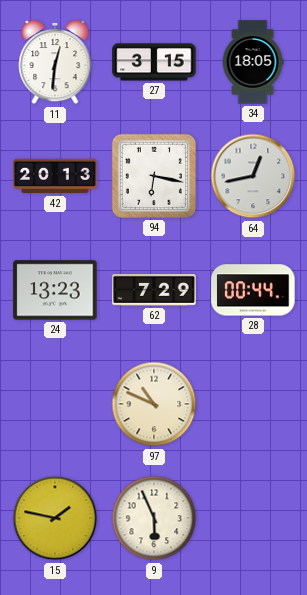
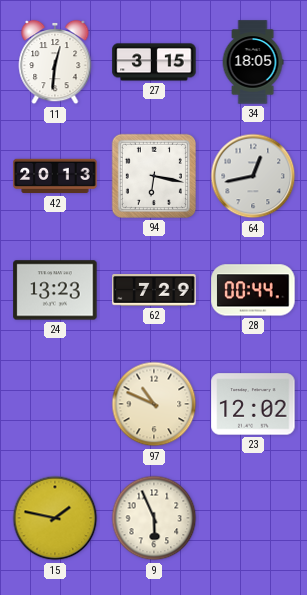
23: none -> 12:02
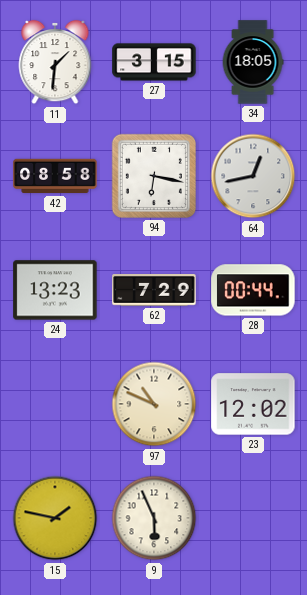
11: 12:31 -> 1:31
42: 20:13 -> 08:58
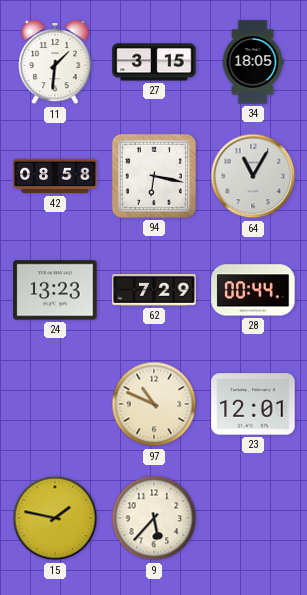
64: 12:43 -> 11:05
23: 12:02 -> 12:01
9: 5:56 -> 5:37
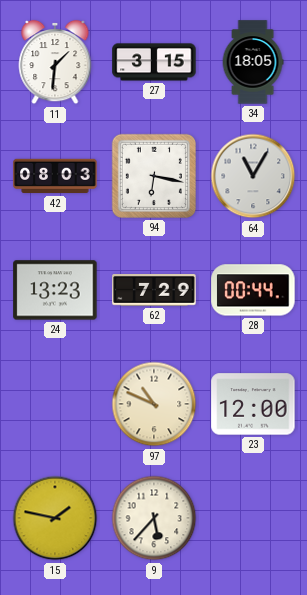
42: 08:58 -> 08:03
23: 12:01 -> 12:00
